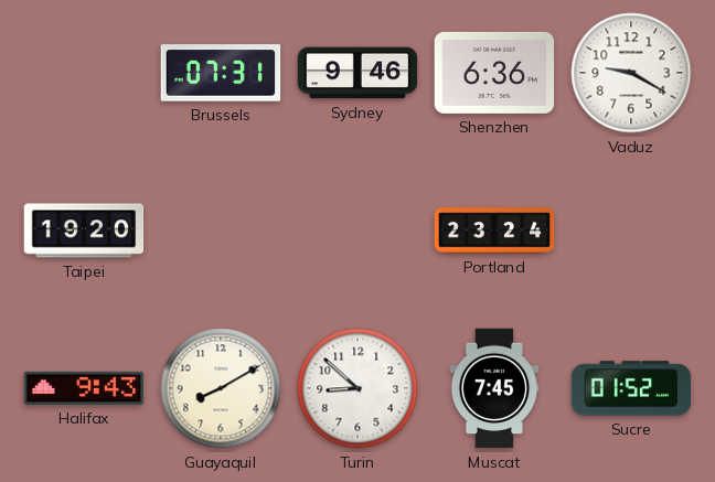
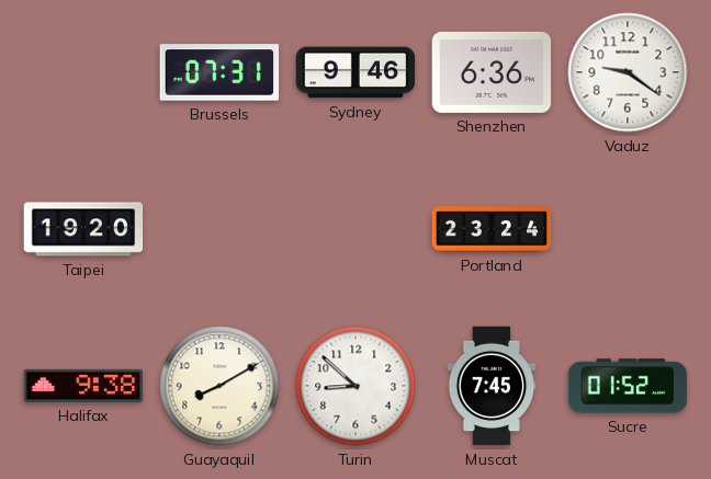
Vaduz: 9:20 -> 9:21
Halifax: 9:43 -> 9:38
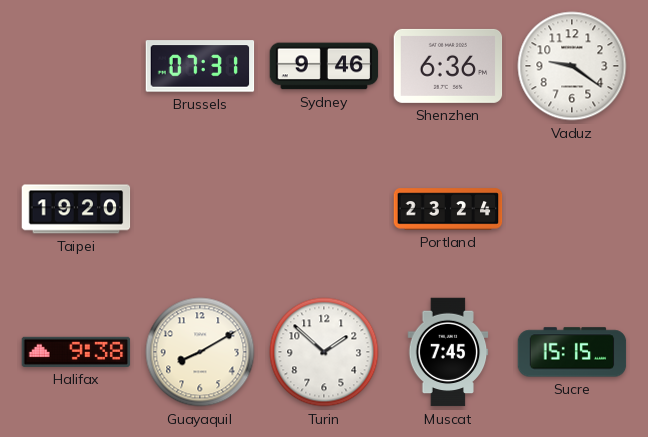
Turin: 8:52 -> 1:52
Sucre: 01:52 -> 15:15
